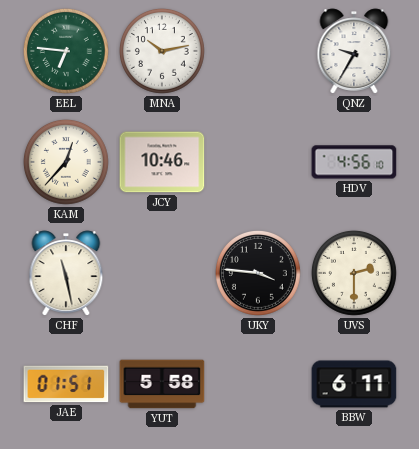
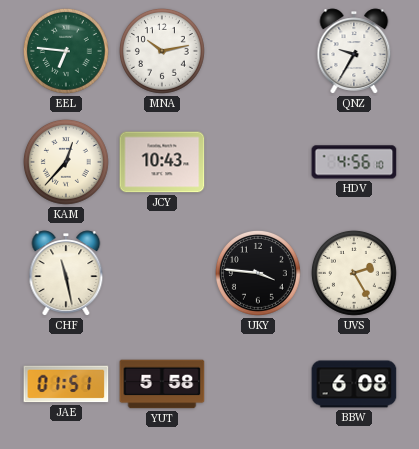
JCY: 10:46 -> 10:43
UVS: 2:30 -> 2:25
BBW: 6:11 -> 6:08
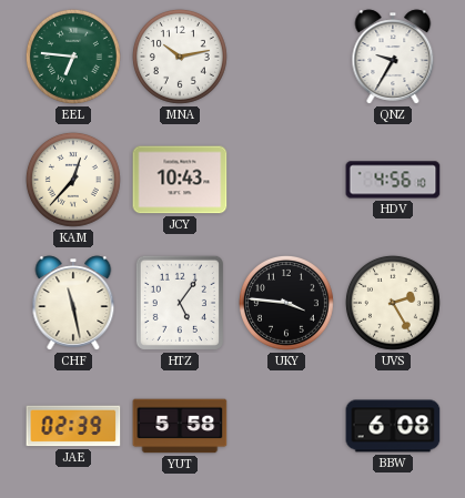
HTZ: none -> 5:06
JAE: 01:51 -> 02:39
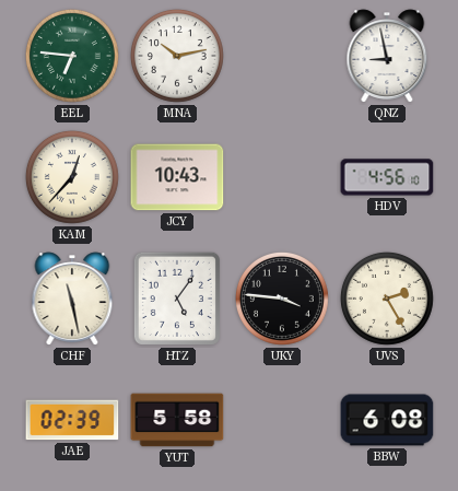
QNZ: 9:35 -> 8:58
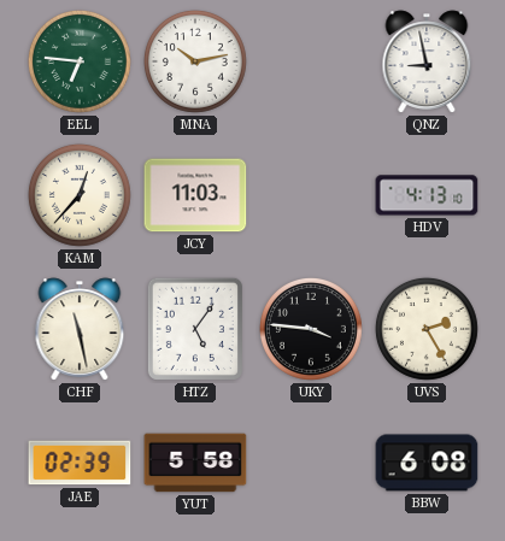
JCY: 10:43 -> 11:03
HDV: 4:56 -> 4:13
